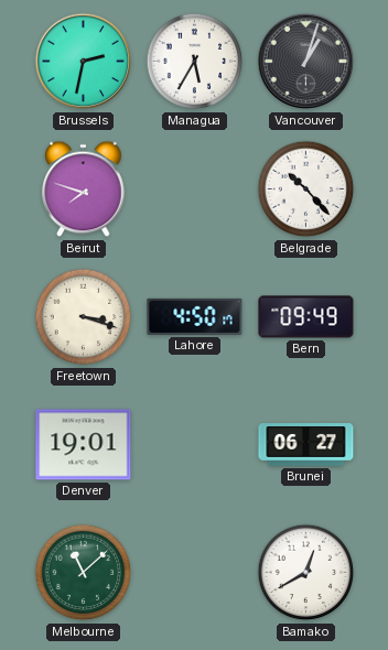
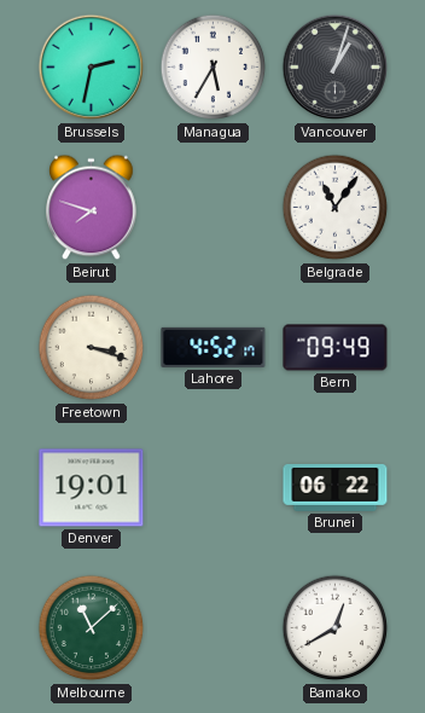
Belgrade: 10:23 -> 11:06
Lahore: 4:50 -> 4:52
Brunei: 06:27 -> 06:22
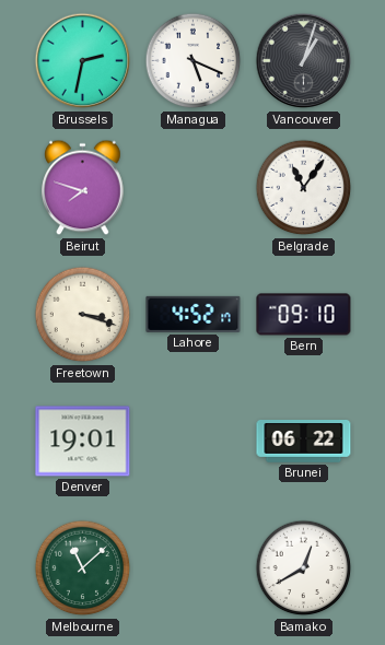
Managua: 5:35 -> 5:19
Bern: 09:49 -> 09:10
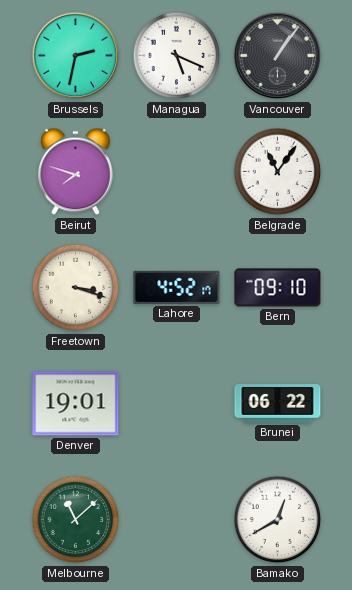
Vancouver: 1:03 -> 1:06
